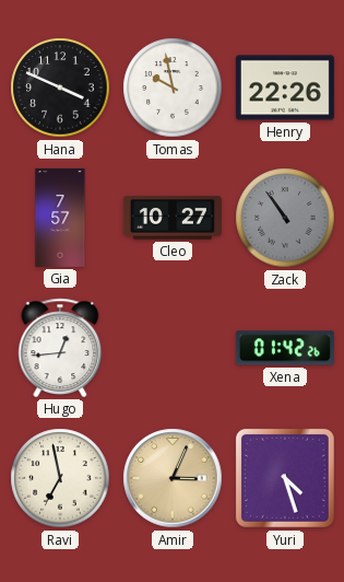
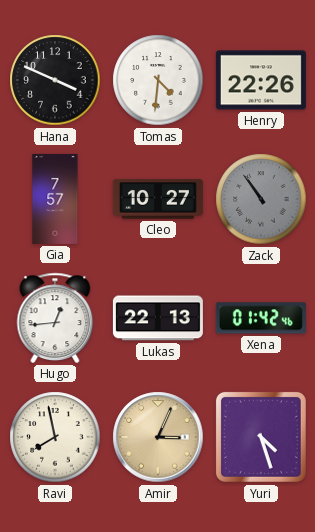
Tomas: 9:58 -> 4:31
Lukas: none -> 22:13
Xena: 01:42:26 -> 01:42:46
Ravi: 6:58 -> 7:58
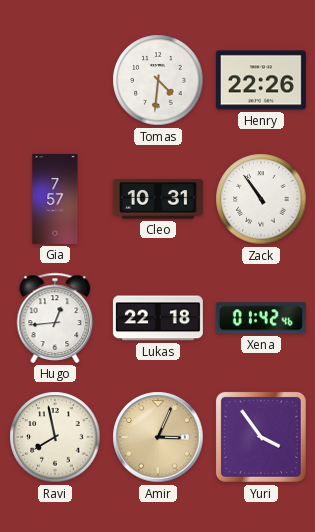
Hana: 3:49 -> none
Cleo: 10:27 -> 10:31
Zack dial: grey -> white
Lukas: 22:13 -> 22:18
Yuri: 4:27 -> 3:54
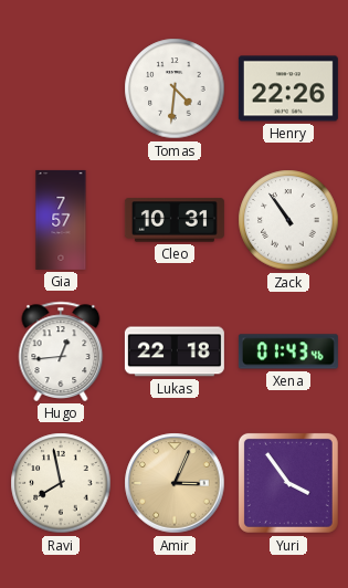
Xena: 01:42 -> 01:43
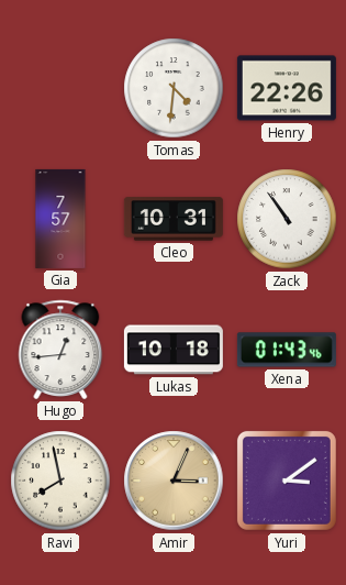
Lukas: 22:18 -> 10:18
Yuri: 3:54 -> 3:09
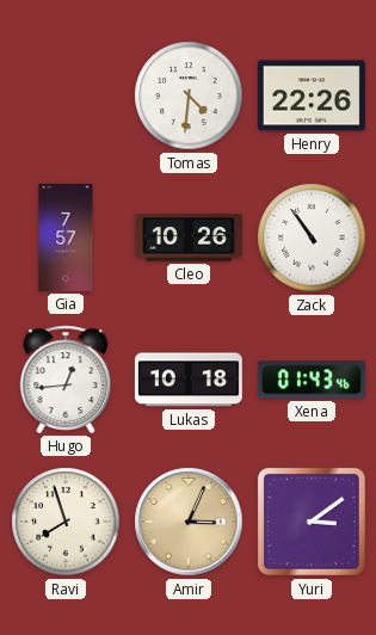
Cleo: 10:31 -> 10:26
Ravi: 7:58 -> 7:57
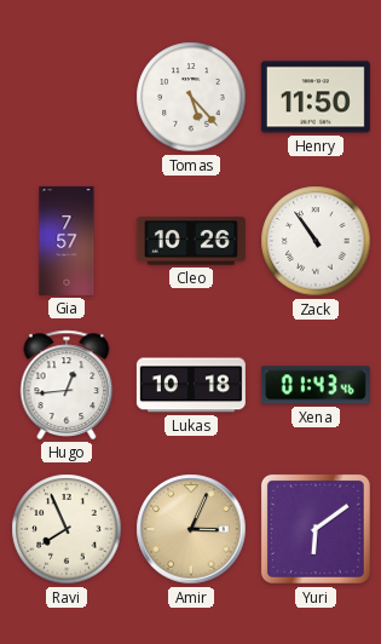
Tomas: 4:31 -> 5:23
Henry: 22:26 -> 11:50
Ravi: 7:57 -> 7:56
Yuri: 3:09 -> 6:09
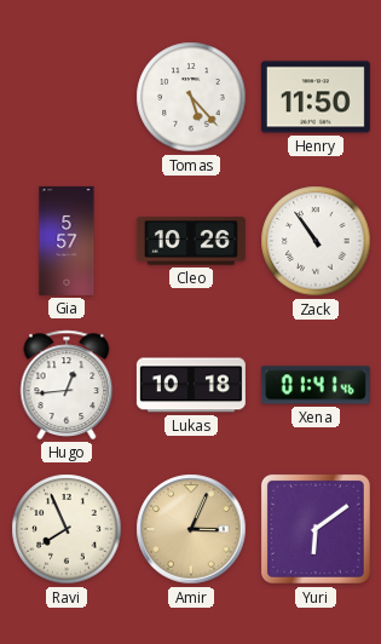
Gia: 7:57 -> 5:57
Xena: 01:43 -> 01:41
